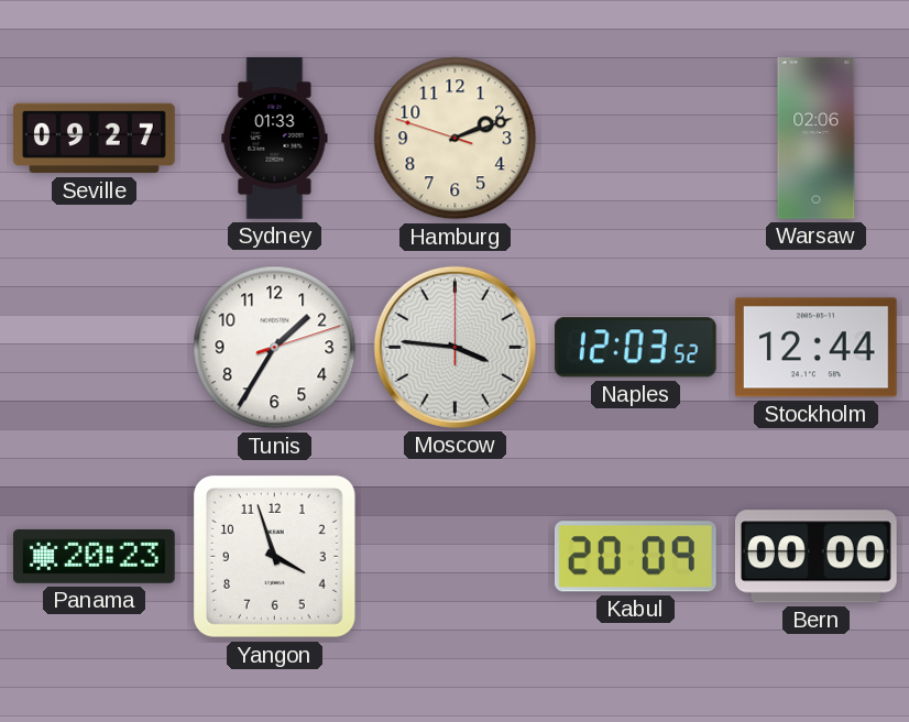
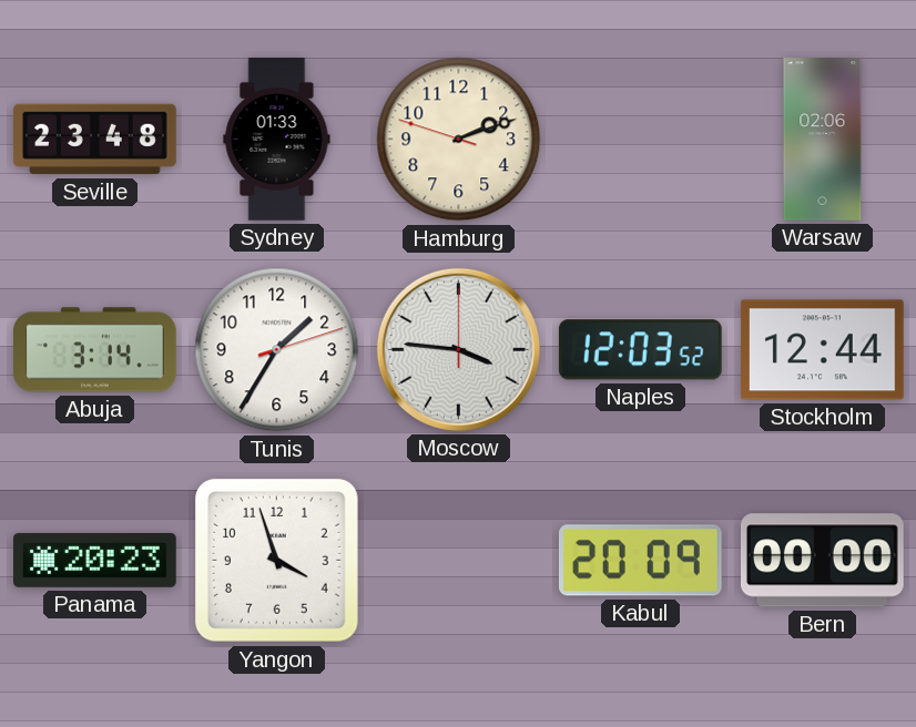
Seville: 09:27 -> 23:48
Abuja: none -> 3:14
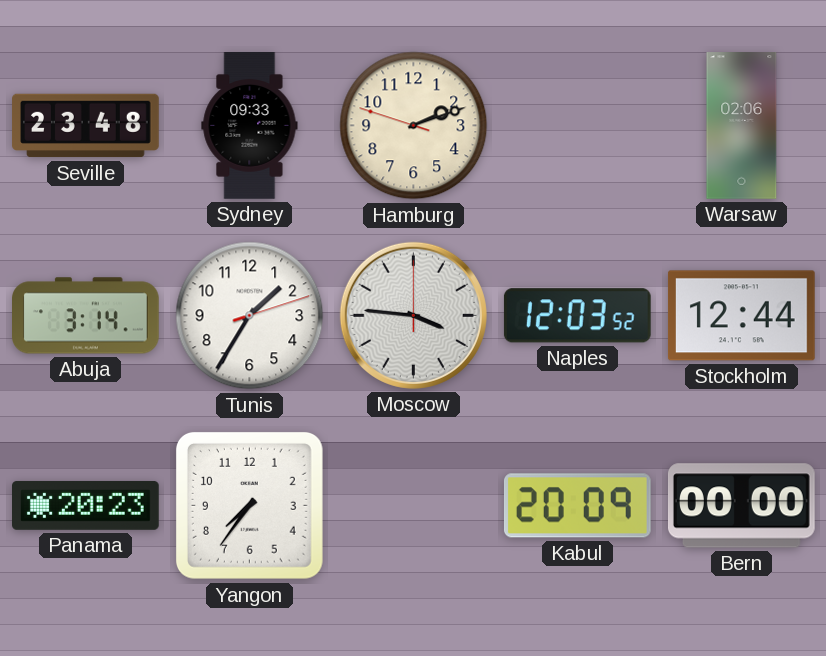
Sydney: 01:33 -> 09:33
Yangon: 3:57 -> 7:36
